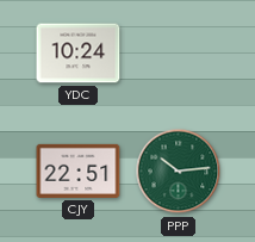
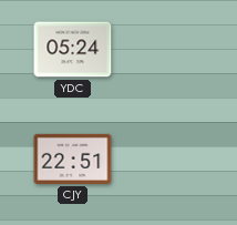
YDC: 10:24 -> 05:24
PPP: 10:14 -> none
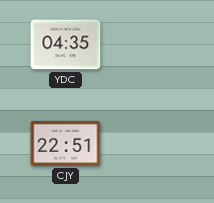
YDC: 05:24 -> 04:35
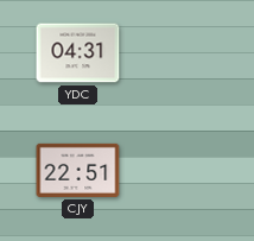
YDC: 04:35 -> 04:31
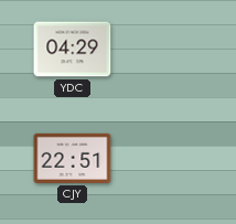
YDC: 04:31 -> 04:29
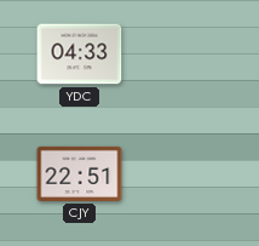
YDC: 04:29 -> 04:33
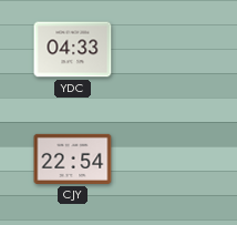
CJY: 22:51 -> 22:54
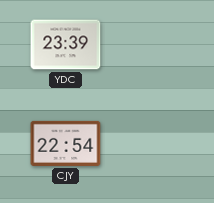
YDC: 04:33 -> 23:39
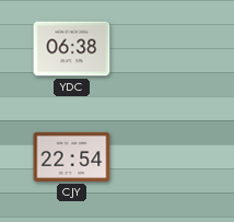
YDC: 23:39 -> 06:38
